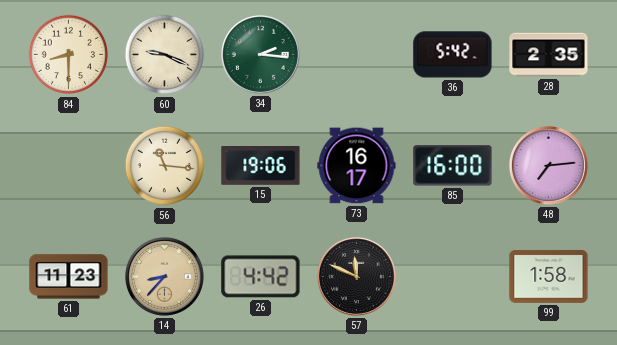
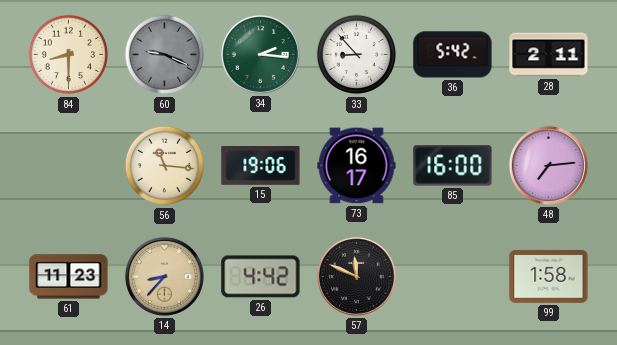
60 dial: cream -> grey
33: none -> 8:53
28: 2:35 -> 2:11
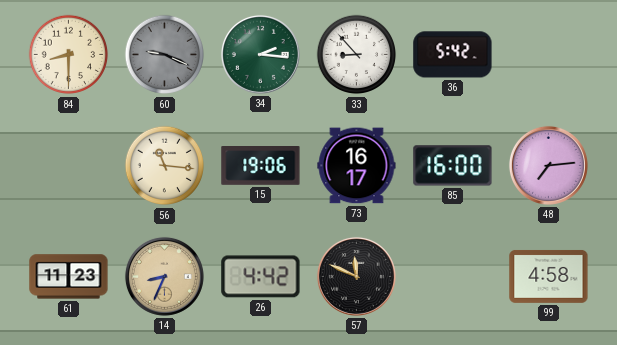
28: 2:11 -> none
14: 8:37 -> 8:34
99: 1:58 -> 4:58
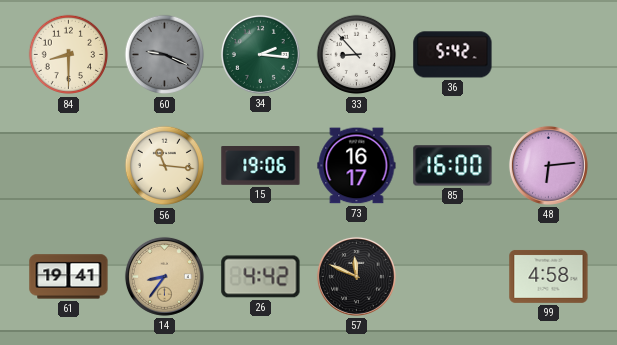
48: 7:14 -> 6:14
61: 11:23 -> 19:41
14: 8:34 -> 8:36
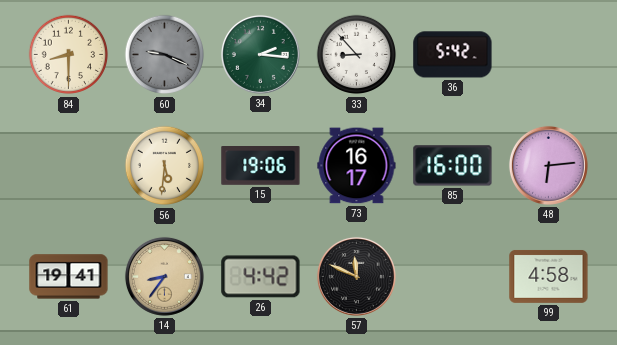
56: 11:16 -> 5:31
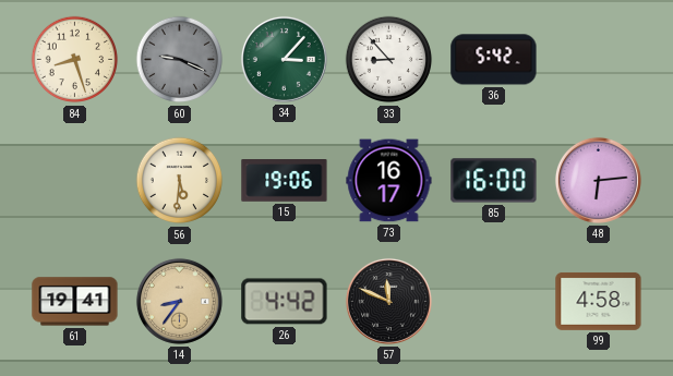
84: 8:30 -> 8:27
34: 2:16 -> 3:07
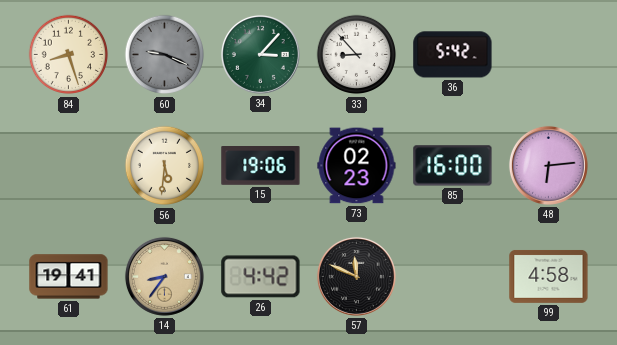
73: 16:17 -> 02:23
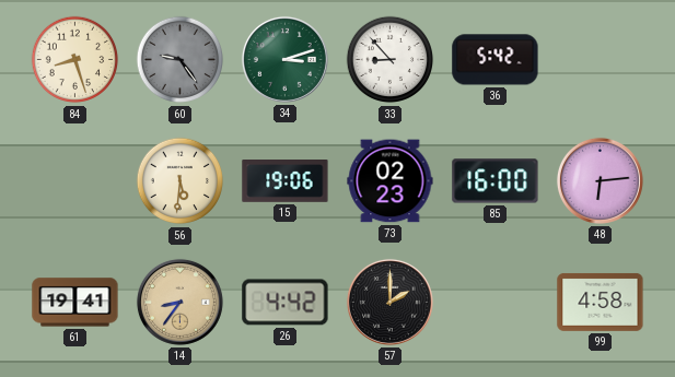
60: 9:19 -> 9:24
34: 3:07 -> 3:12
57: 11:49 -> 2:00
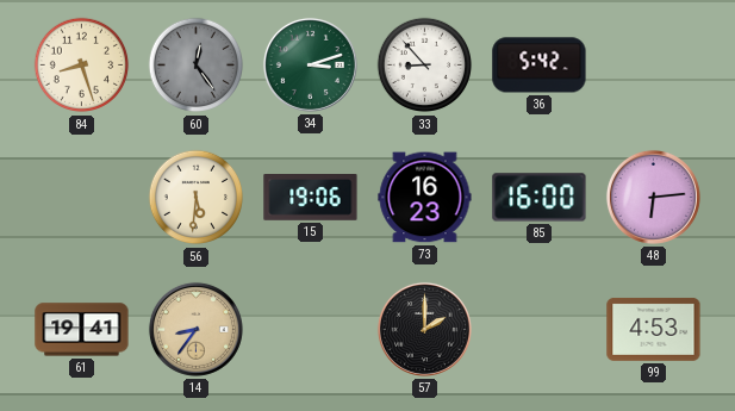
60: 9:24 -> 12:24
73: 02:23 -> 16:23
26: 4:42 -> none
99: 4:58 -> 4:53
